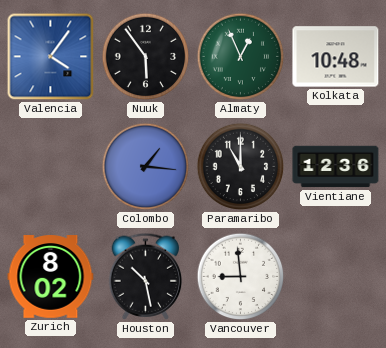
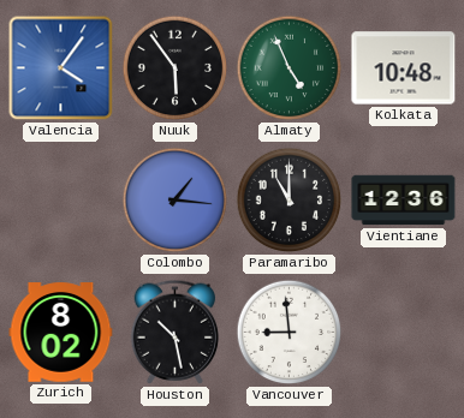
Almaty: 12:56 -> 4:56
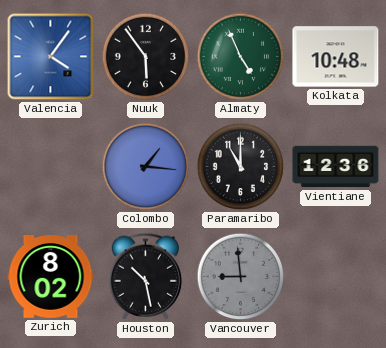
Vancouver dial: white -> grey
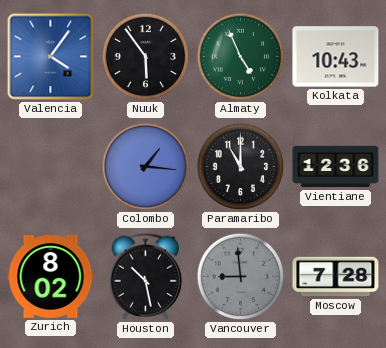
Kolkata: 10:48 -> 10:43
Moscow: none -> 7:28
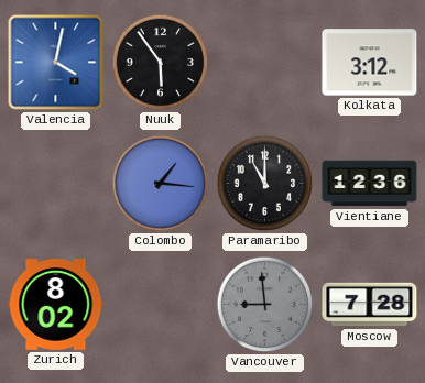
Valencia: 4:06 -> 4:02
Almaty: 4:56 -> none
Kolkata: 10:43 -> 3:12
Houston: 10:28 -> none
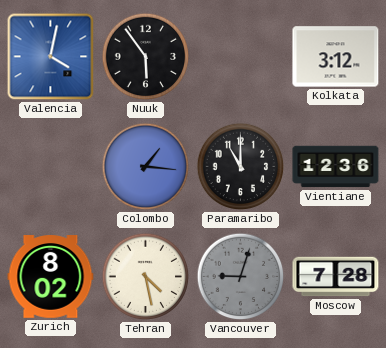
Tehran: none -> 4:28
Vancouver: 8:59 -> 9:03
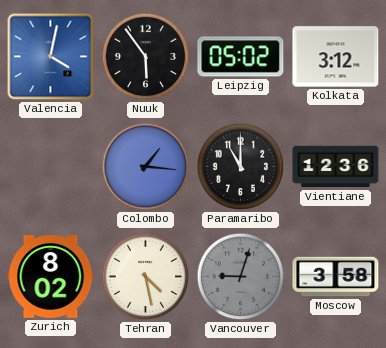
Leipzig: none -> 05:02
Moscow: 7:28 -> 3:58
